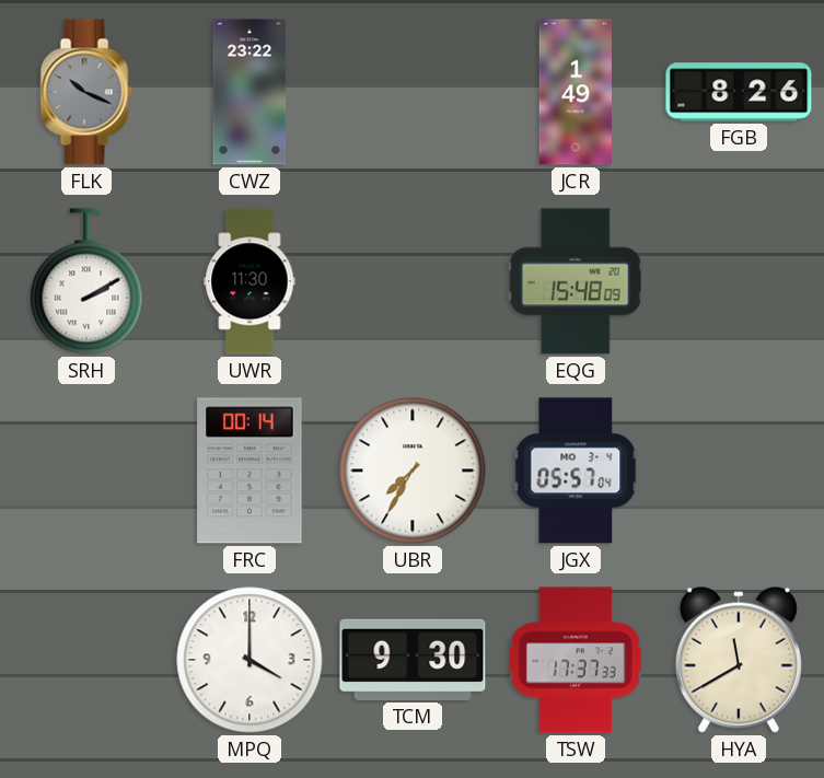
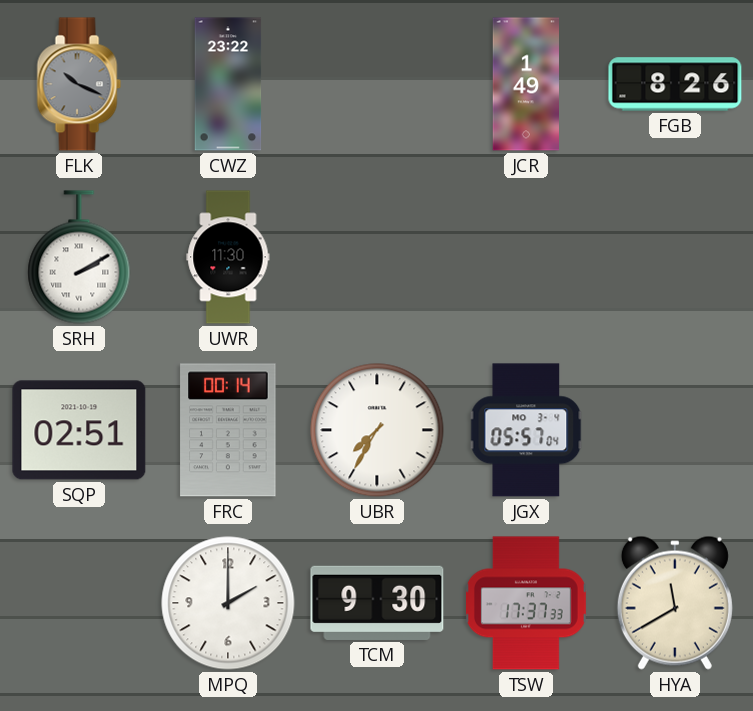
EQG: 15:48 -> none
SQP: none -> 02:51
MPQ: 4:00 -> 2:00
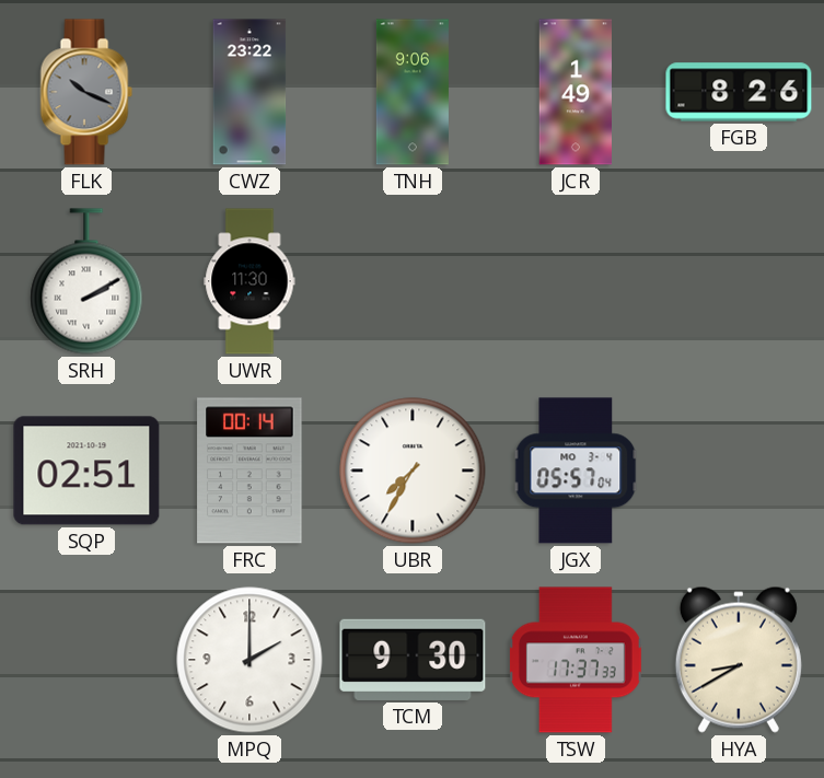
TNH: none -> 9:06
HYA: 11:40 -> 8:40
